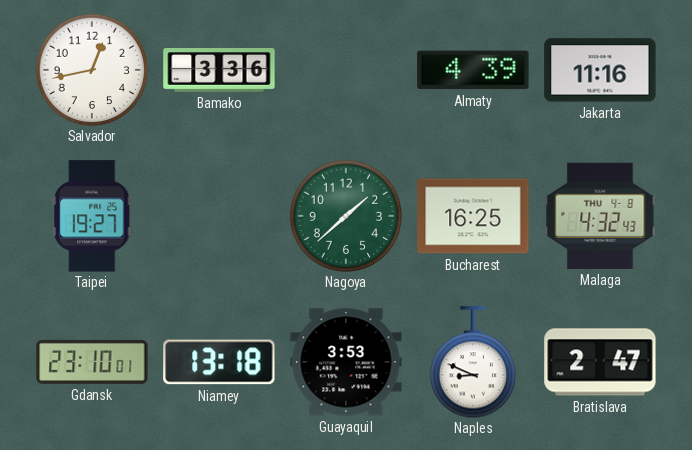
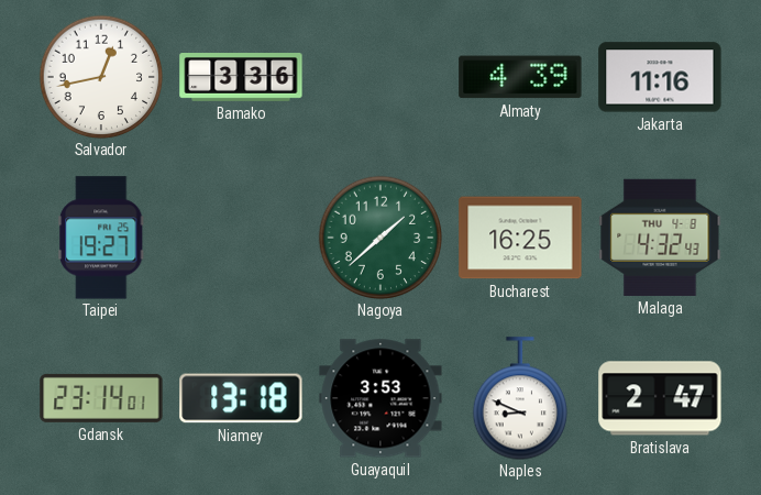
Gdansk: 23:10 -> 23:14
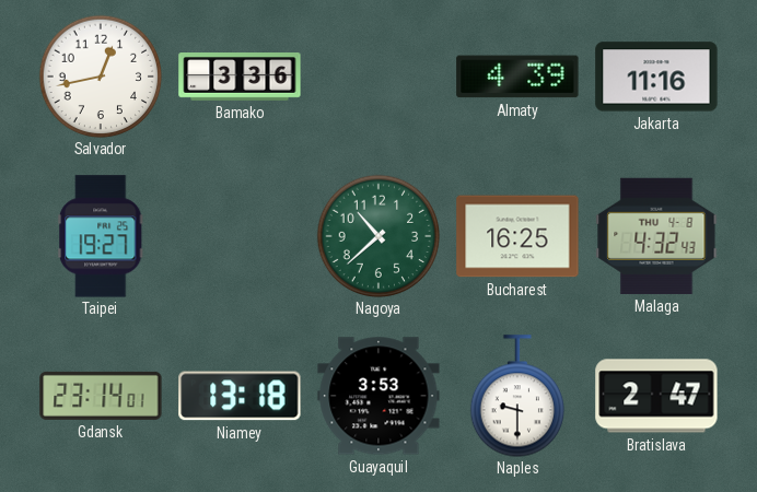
Nagoya: 1:38 -> 10:38
Naples: 8:49 -> 9:30
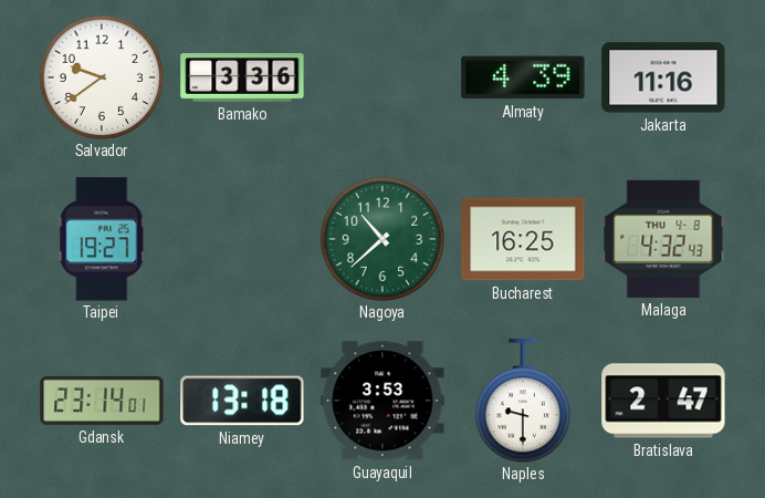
Salvador: 12:43 -> 9:39
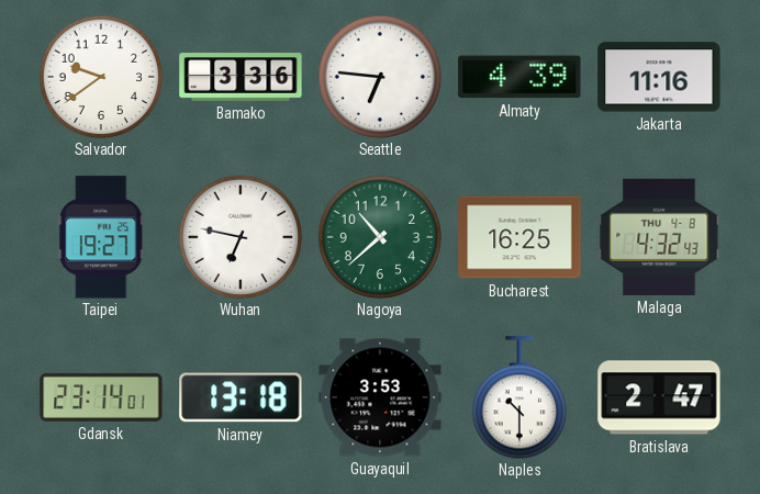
Seattle: none -> 6:46
Wuhan: none -> 6:47
Naples: 9:30 -> 10:30
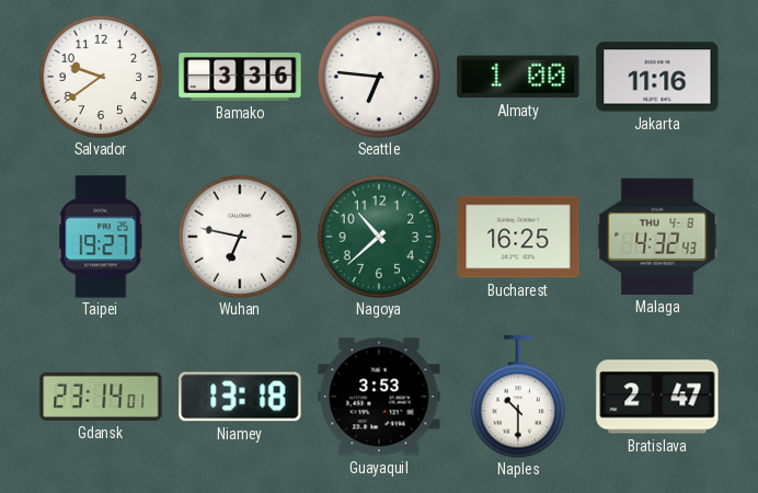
Almaty: 4:39 -> 1:00
